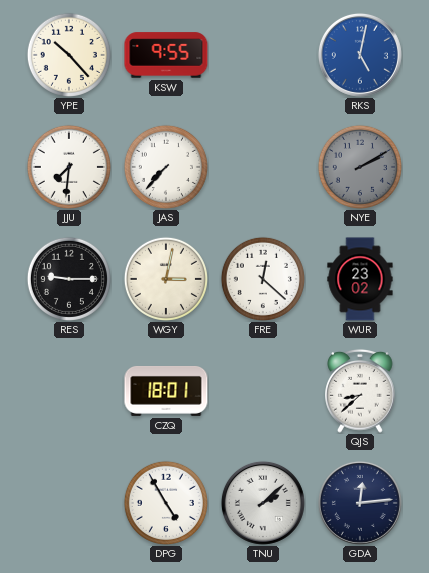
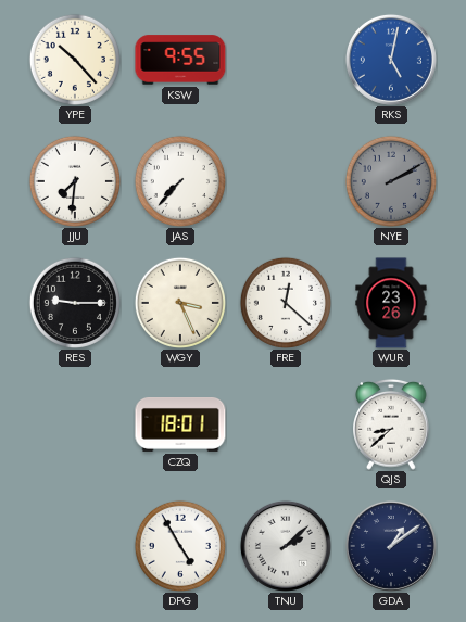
WGY: 3:02 -> 3:26
WUR: 23:02 -> 23:26
GDA: 12:14 -> 1:09
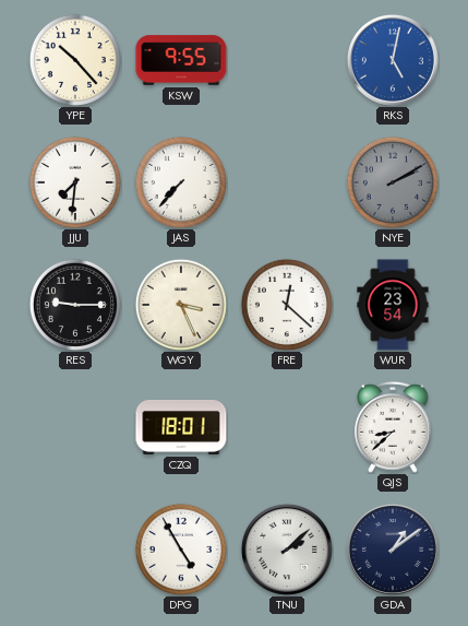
WUR: 23:26 -> 23:54
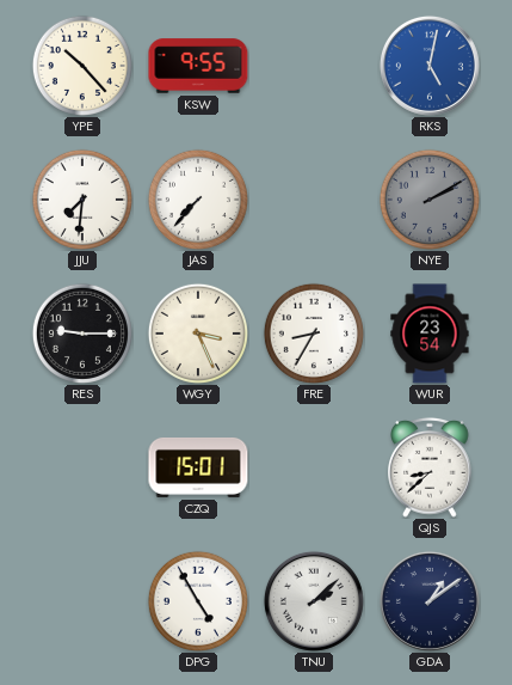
FRE: 12:22 -> 8:35
CZQ: 18:01 -> 15:01
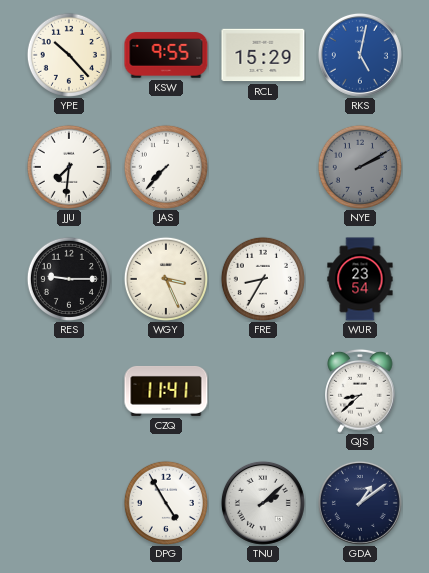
RCL: none -> 15:29
CZQ: 15:01 -> 11:41
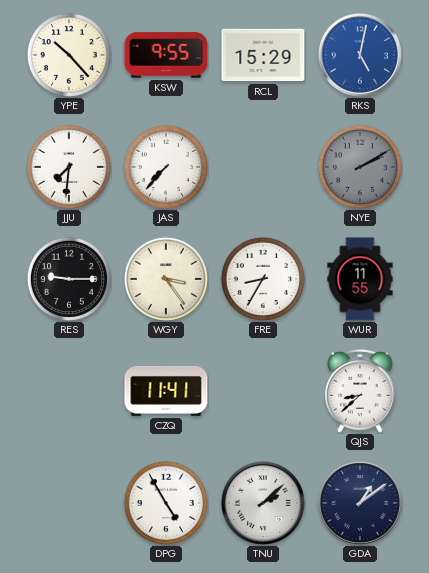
WGY: 3:26 -> 3:24
WUR: 23:54 -> 11:55
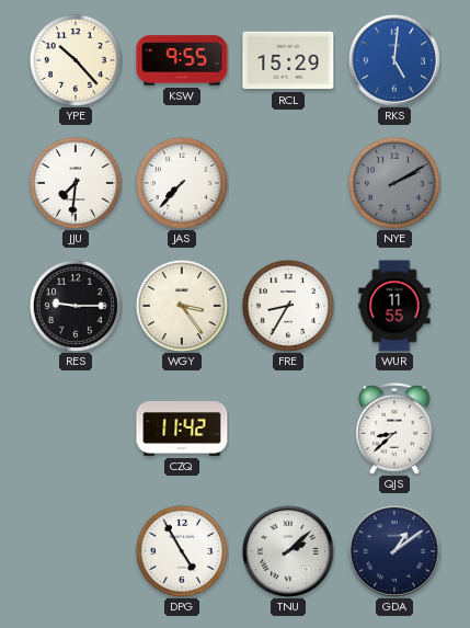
RKS: 5:02 -> 5:01
CZQ: 11:41 -> 11:42
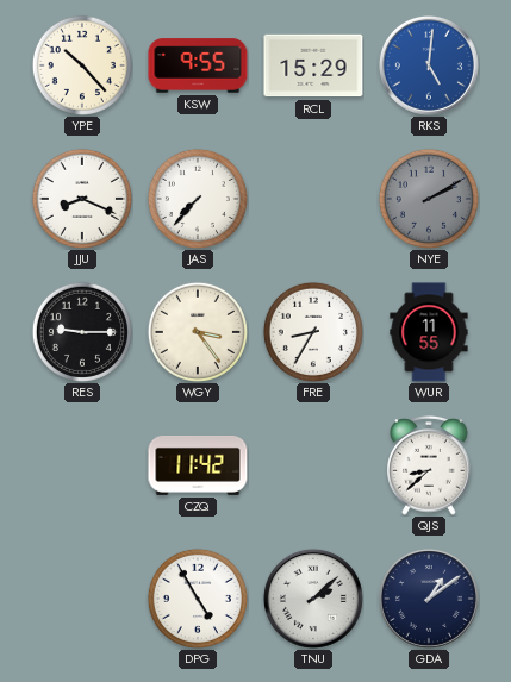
JJU: 7:31 -> 8:19
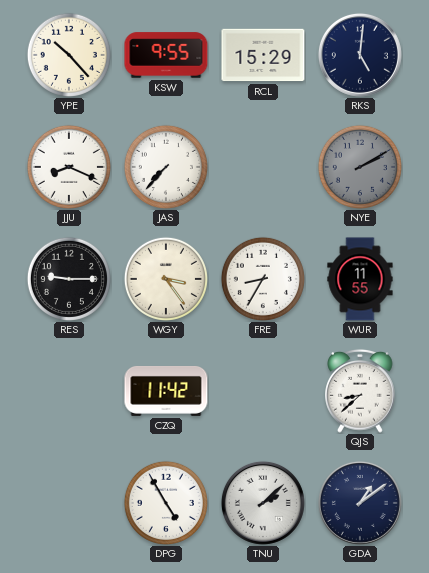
RKS dial: blue -> navy
